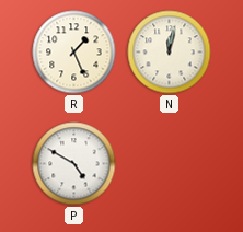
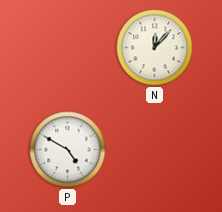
R: 1:26 -> none
N: 12:02 -> 12:07
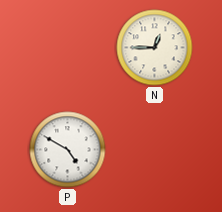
N: 12:07 -> 12:45
